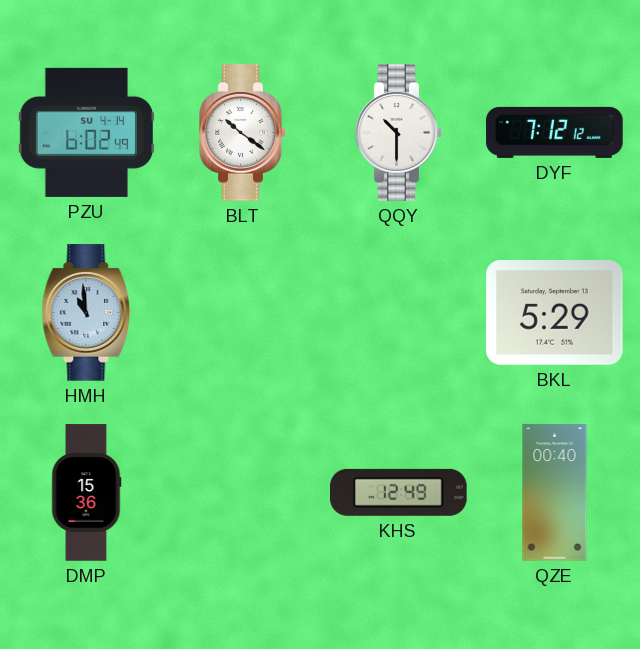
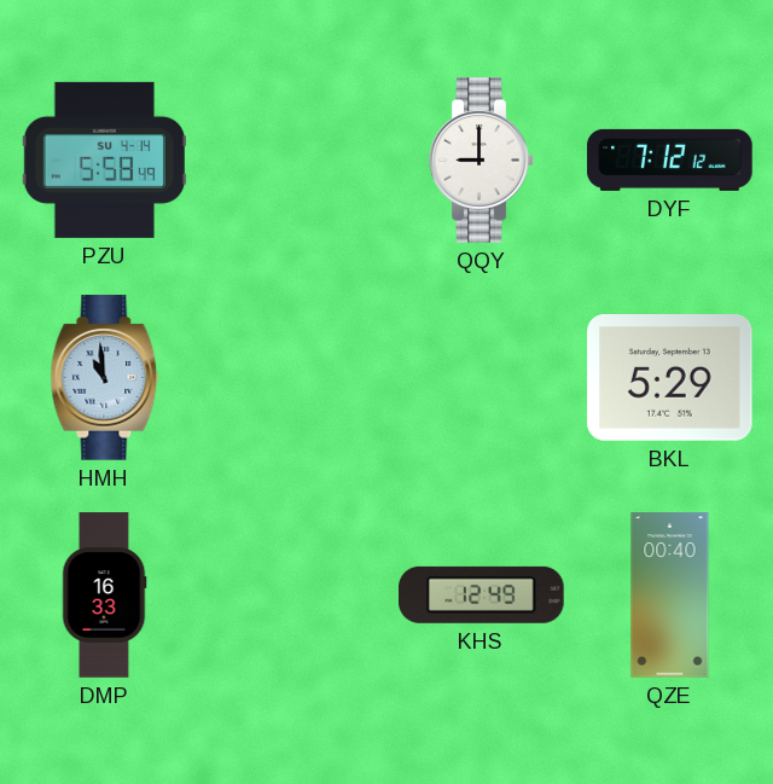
PZU: 6:02 -> 5:58
BLT: 10:21 -> none
QQY: 10:30 -> 9:00
DMP: 15:36 -> 16:33
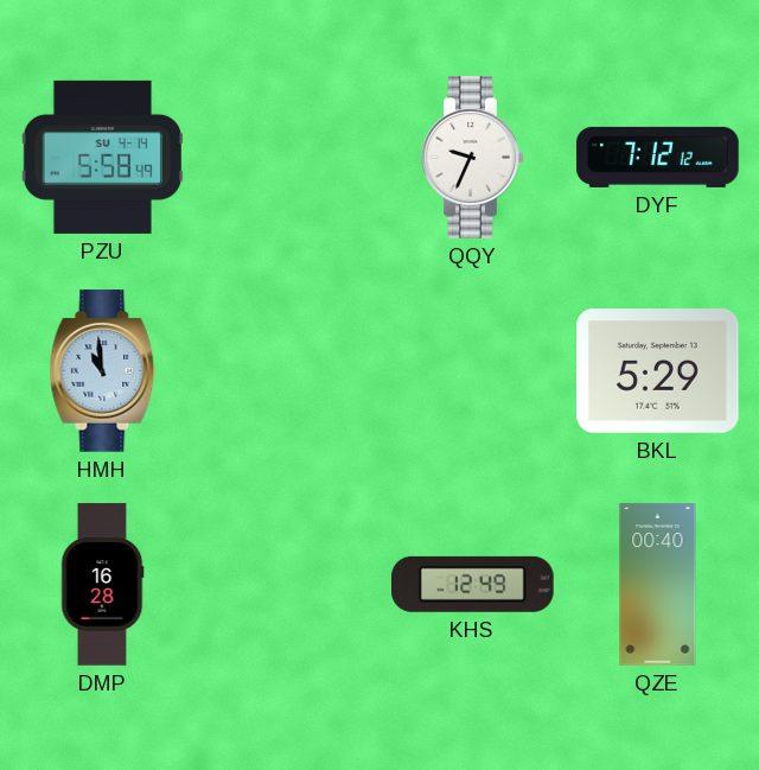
QQY: 9:00 -> 9:34
DMP: 16:33 -> 16:28
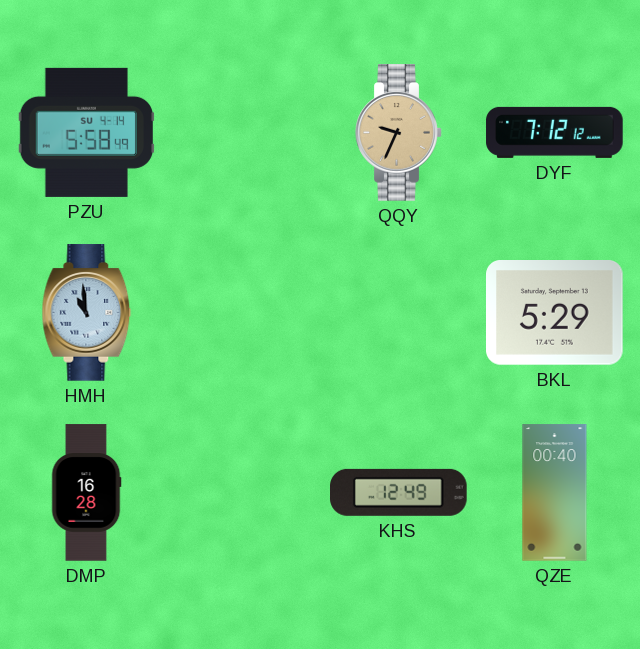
QQY dial: white -> champagne
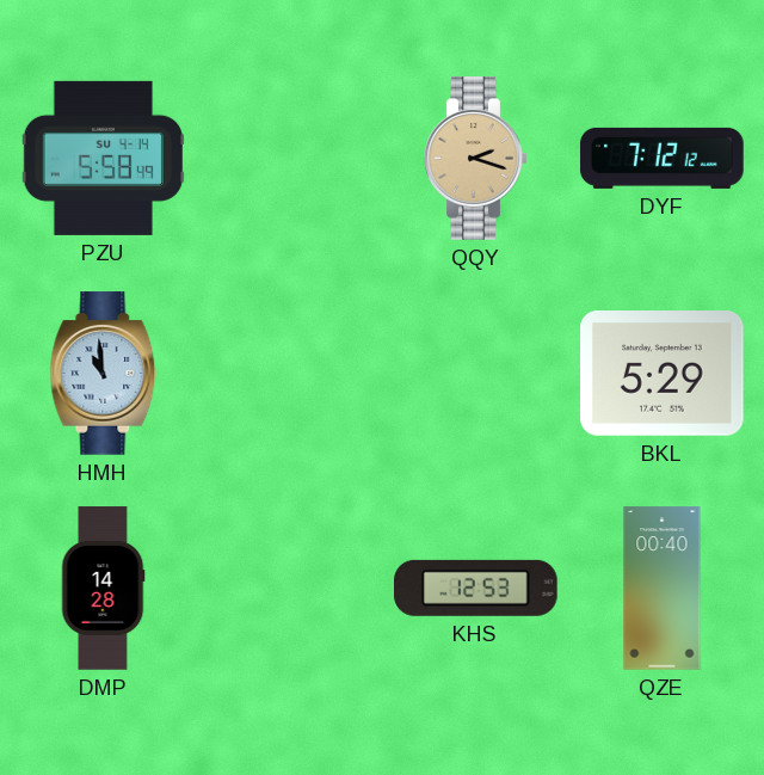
QQY: 9:34 -> 2:18
DMP: 16:28 -> 14:28
KHS: 12:49 -> 12:53
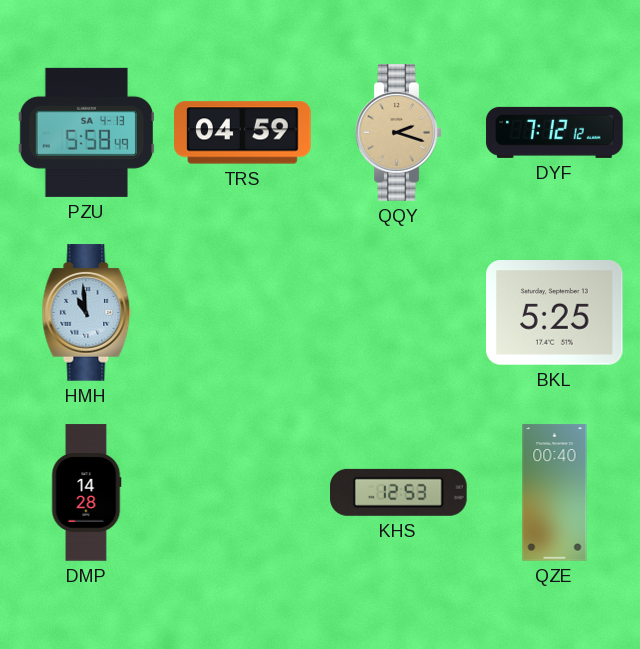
PZU date: SU 4-14 -> SA 4-13
TRS: none -> 04:59
BKL: 5:29 -> 5:25
